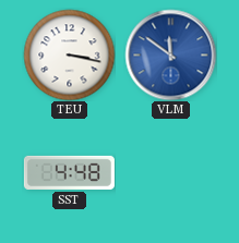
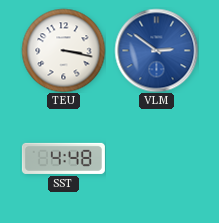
VLM: 11:51 -> 2:51
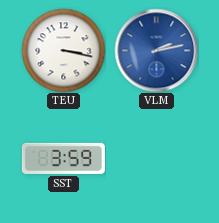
VLM: 2:51 -> 2:13
SST: 4:48 -> 3:59
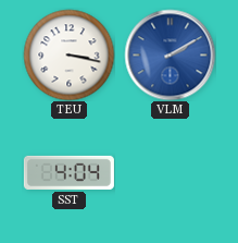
VLM: 2:13 -> 2:10
SST: 3:59 -> 4:04
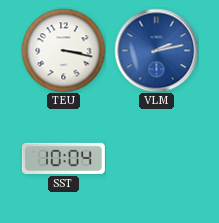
VLM: 2:10 -> 2:13
SST: 4:04 -> 10:04
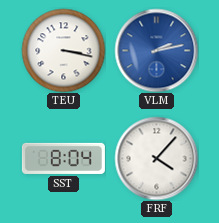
SST: 10:04 -> 8:04
FRF: none -> 4:07
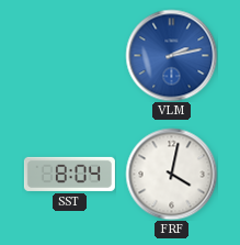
TEU: 3:17 -> none
FRF: 4:07 -> 4:02
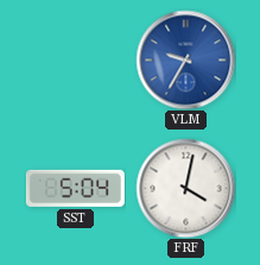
VLM: 2:13 -> 9:35
SST: 8:04 -> 5:04
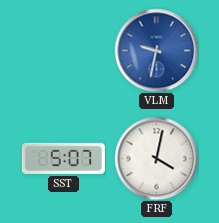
VLM: 9:35 -> 9:32
SST: 5:04 -> 5:07
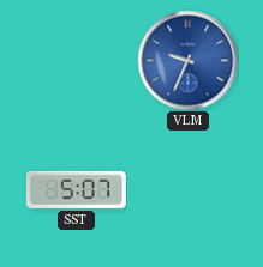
VLM: 9:32 -> 9:34
FRF: 4:02 -> none
